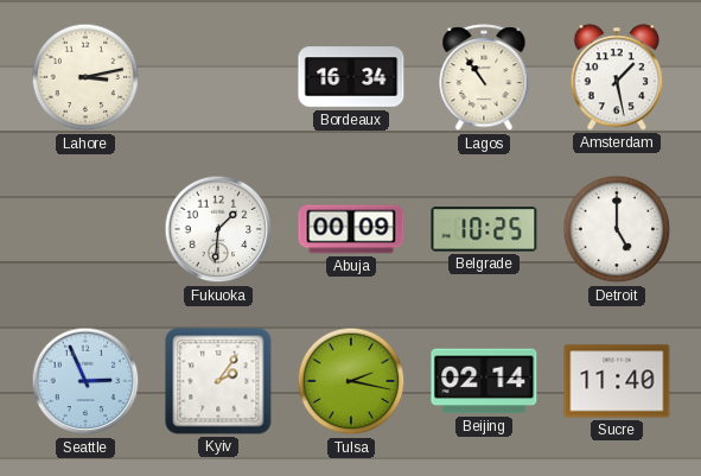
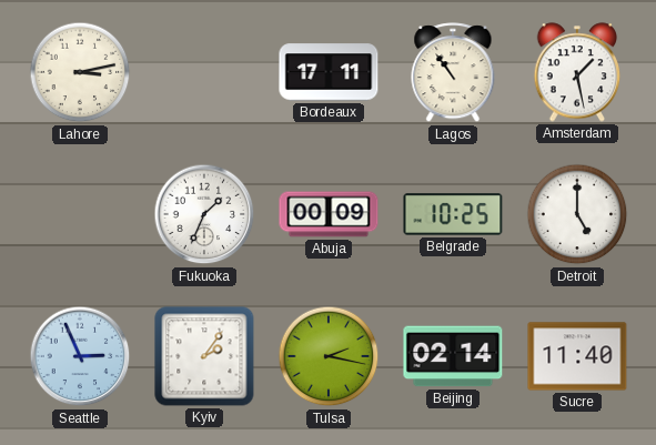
Bordeaux: 16:34 -> 17:11
Fukuoka: 1:31 -> 1:34
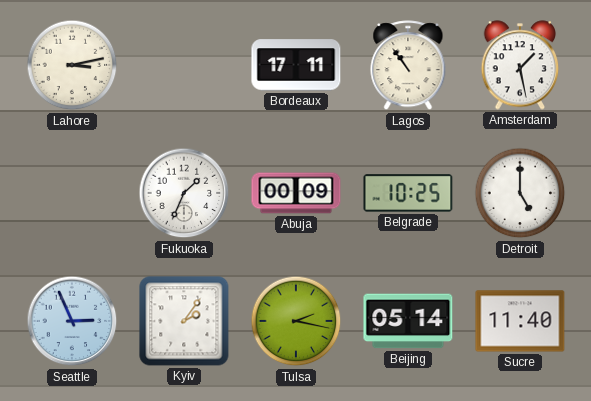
Beijing: 02:14 -> 05:14
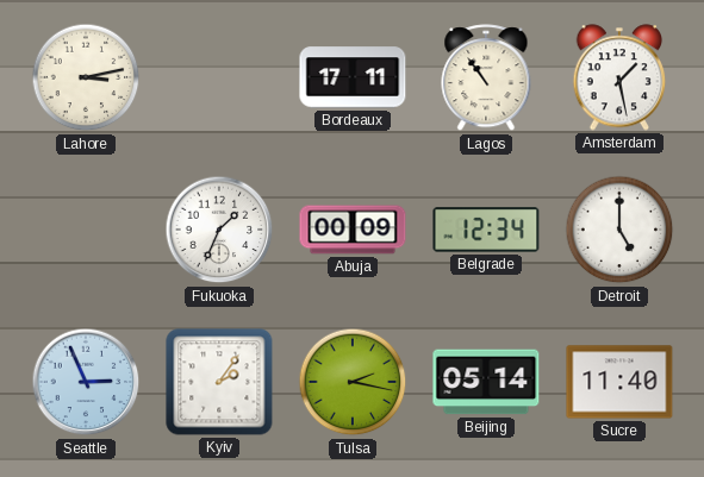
Belgrade: 10:25 -> 12:34
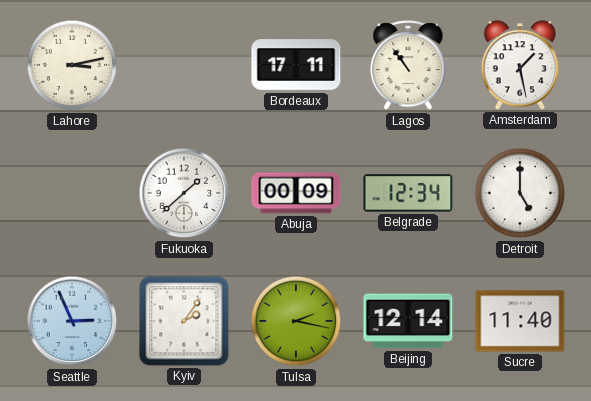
Fukuoka: 1:34 -> 1:38
Beijing: 05:14 -> 12:14
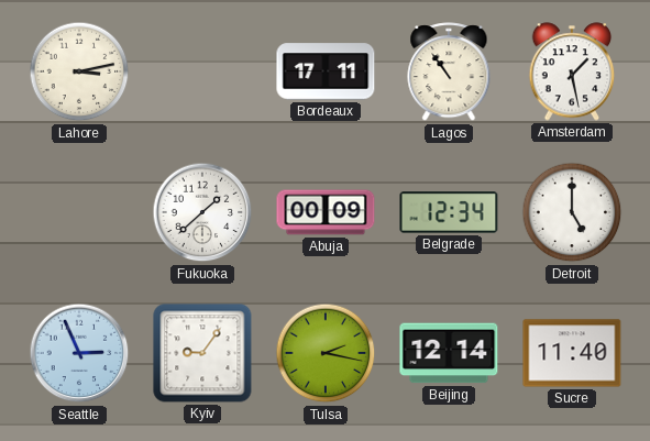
Kyiv: 2:06 -> 9:06
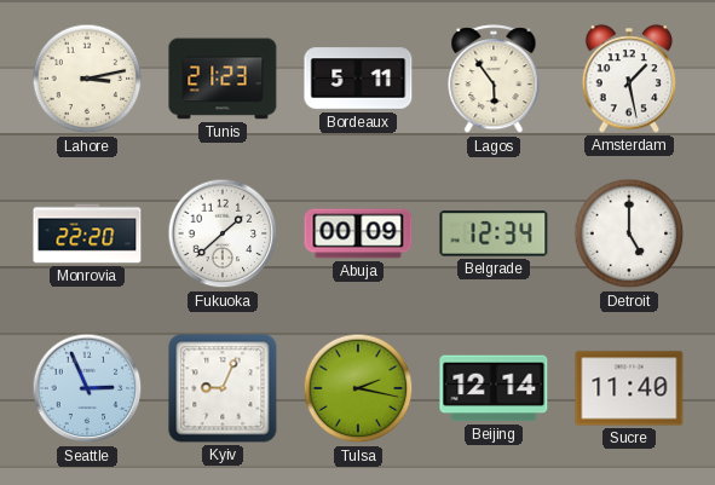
Tunis: none -> 21:23
Bordeaux: 17:11 -> 5:11
Lagos: 10:54 -> 5:54
Monrovia: none -> 22:20
Kyiv: 9:06 -> 9:04
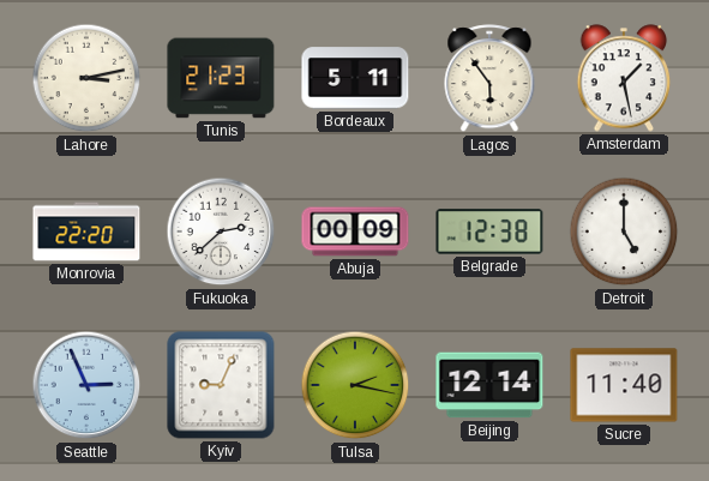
Fukuoka: 1:38 -> 2:38
Belgrade: 12:34 -> 12:38
